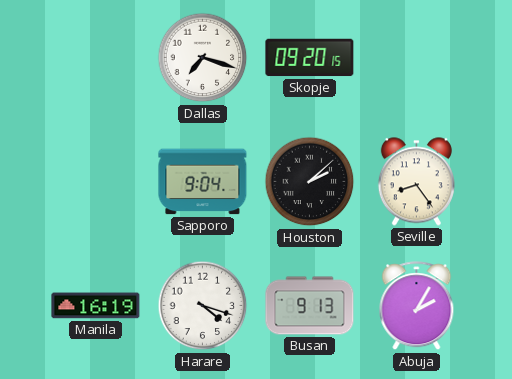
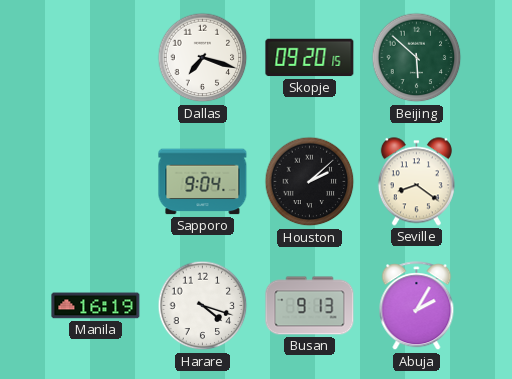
Beijing: none -> 5:52
Seville: 8:24 -> 8:21
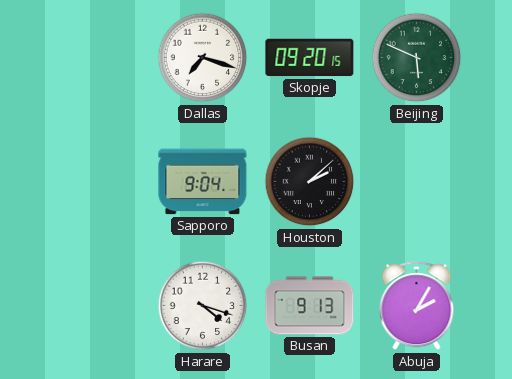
Beijing: 5:52 -> 5:49
Seville: 8:21 -> none
Manila: 16:19 -> none
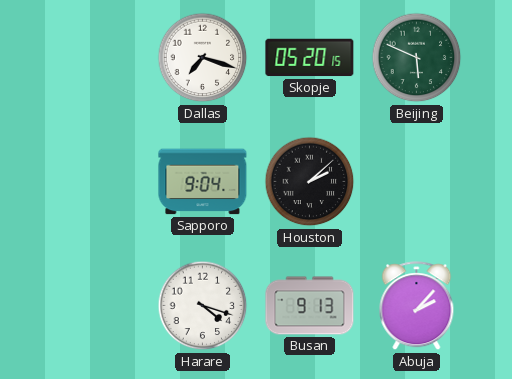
Skopje: 09:20 -> 05:20
Abuja: 2:05 -> 2:07
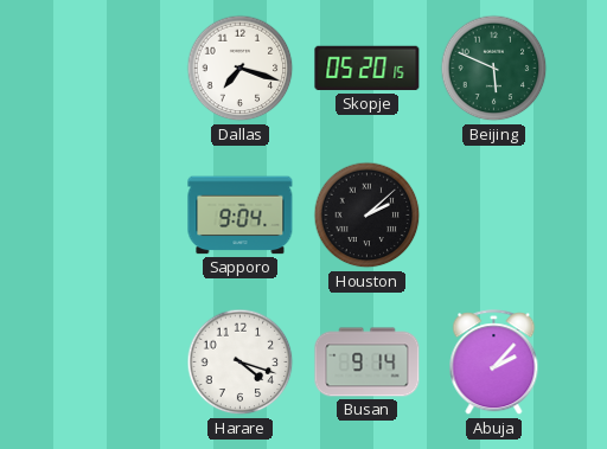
Busan: 9:13 -> 9:14
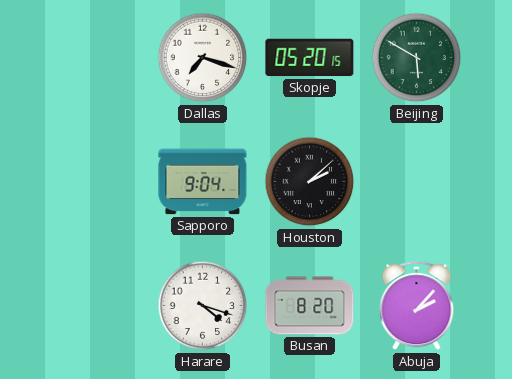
Beijing: 5:49 -> 5:50
Busan: 9:14 -> 8:20
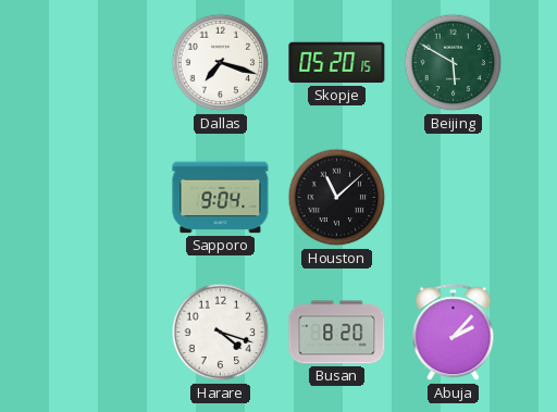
Houston: 2:08 -> 11:08
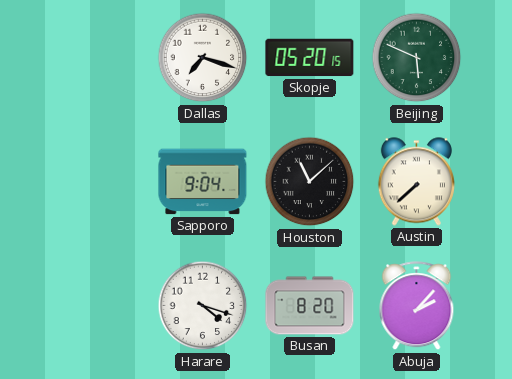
Beijing: 5:50 -> 5:49
Austin: none -> 7:38
